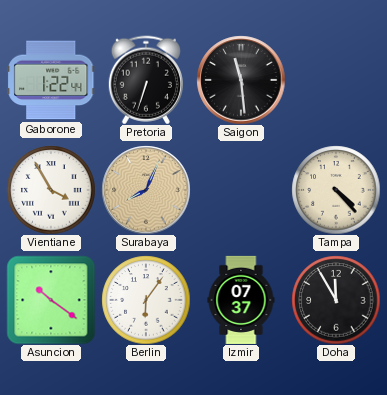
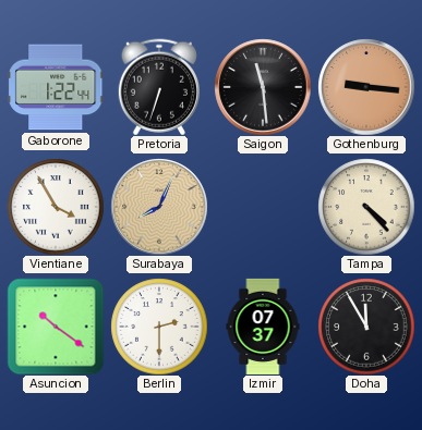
Gothenburg: none -> 9:16
Berlin: 6:06 -> 2:30
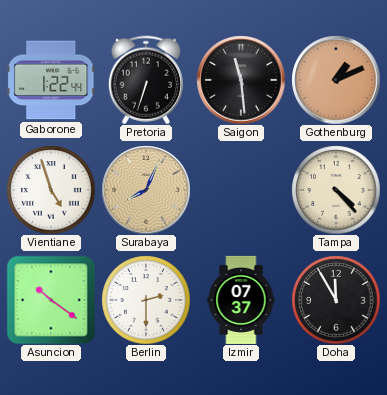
Gothenburg: 9:16 -> 1:11
Vientiane: 3:55 -> 4:57
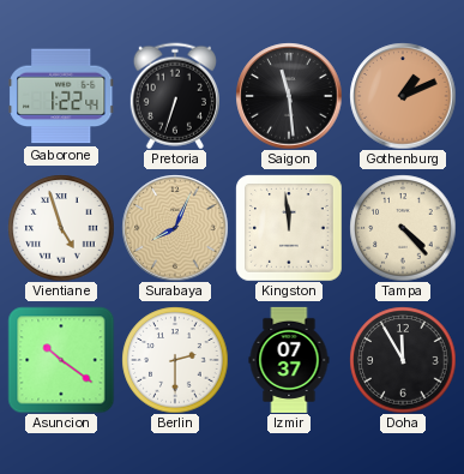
Kingston: none -> 11:59
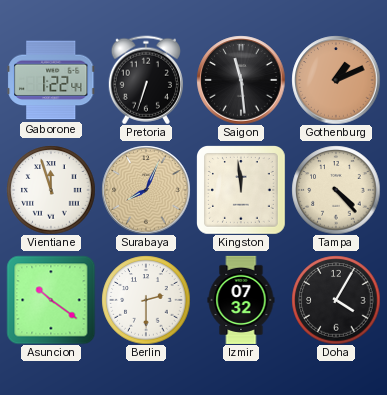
Vientiane: 4:57 -> 11:57
Izmir: 07:37 -> 07:32
Doha: 11:55 -> 4:05
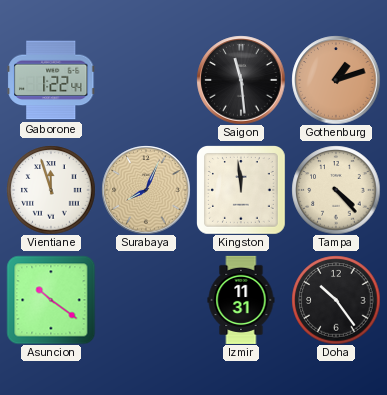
Pretoria: 6:33 -> none
Gothenburg: 1:11 -> 1:12
Berlin: 2:30 -> none
Izmir: 07:32 -> 11:31
Doha: 4:05 -> 10:24
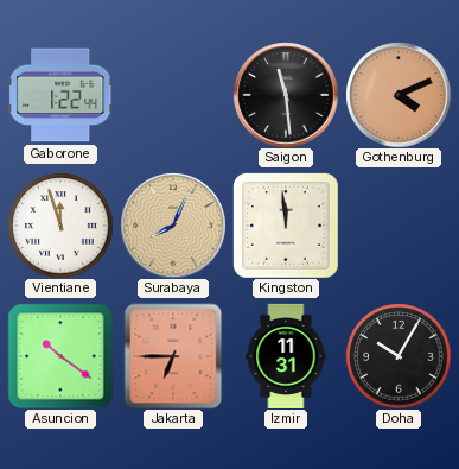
Gothenburg: 1:12 -> 4:11
Tampa: 4:23 -> none
Jakarta: none -> 6:45
Doha: 10:24 -> 10:05
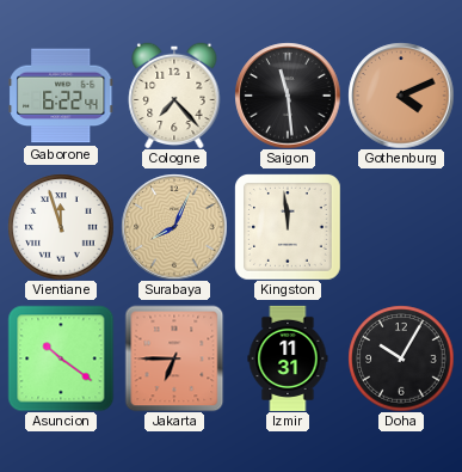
Gaborone: 1:22 -> 6:22
Cologne: none -> 7:23
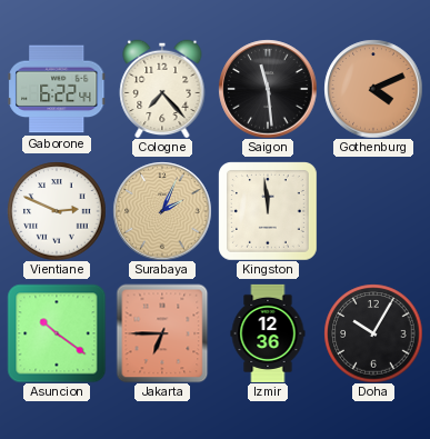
Vientiane: 11:57 -> 2:49
Surabaya: 8:04 -> 2:04
Izmir: 11:31 -> 12:36
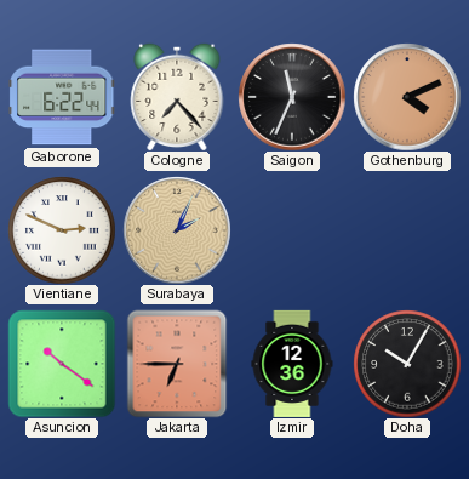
Saigon: 11:29 -> 11:34
Kingston: 11:59 -> none
